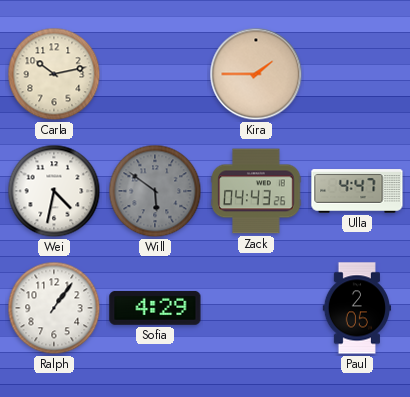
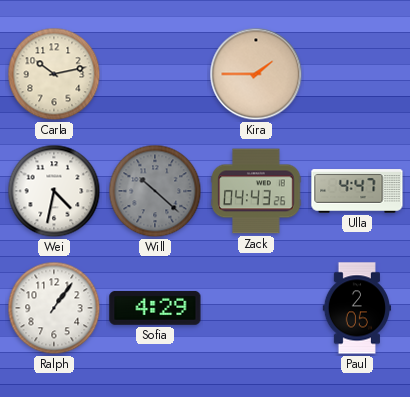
Will: 5:51 -> 10:22
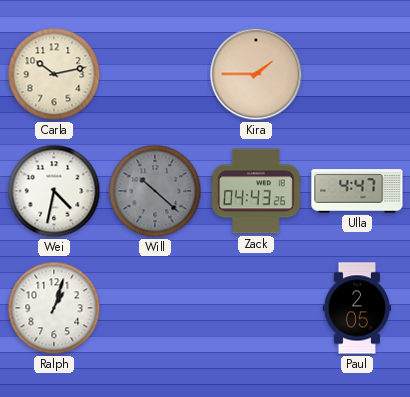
Ralph: 1:06 -> 1:03
Sofia: 4:29 -> none
